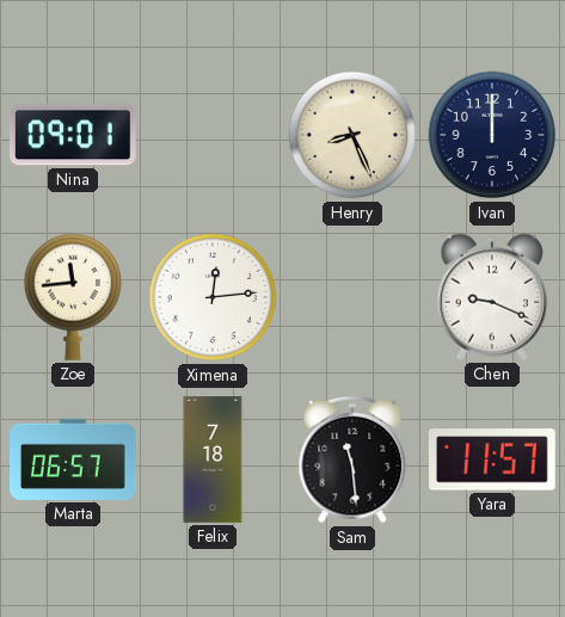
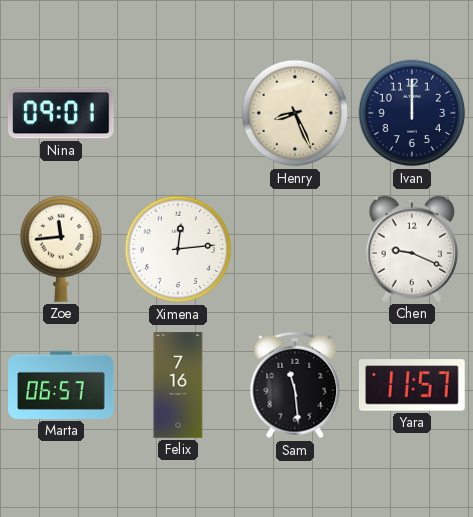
Felix: 7:18 -> 7:16
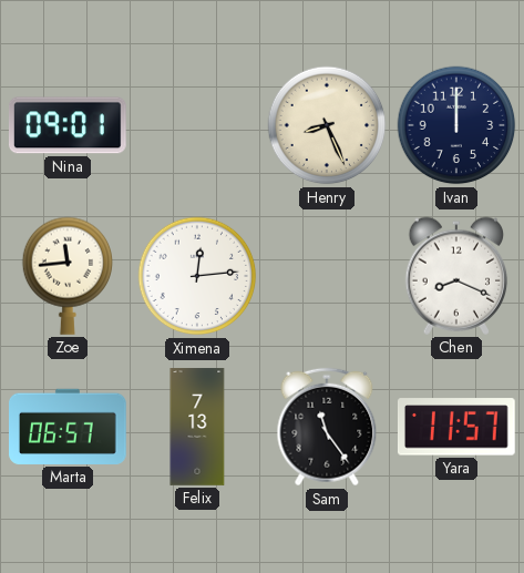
Chen: 9:19 -> 8:19
Felix: 7:16 -> 7:13
Sam: 11:29 -> 11:24
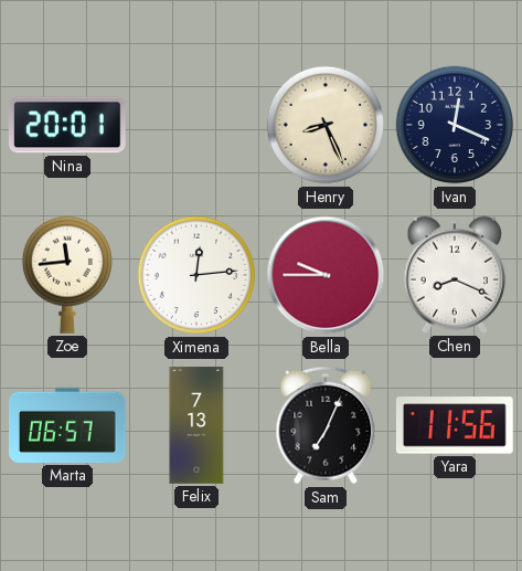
Nina: 09:01 -> 20:01
Ivan: 12:00 -> 12:19
Bella: none -> 9:45
Sam: 11:24 -> 7:04
Yara: 11:57 -> 11:56
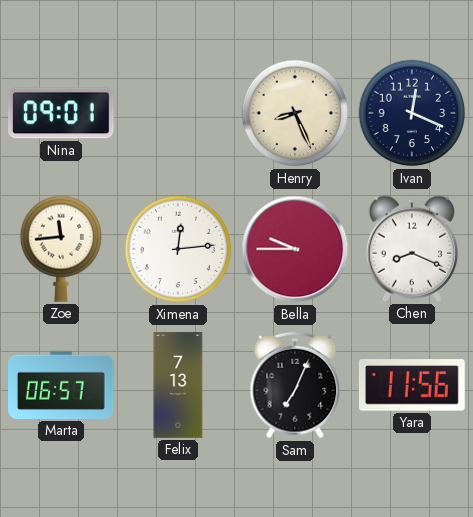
Nina: 20:01 -> 09:01
